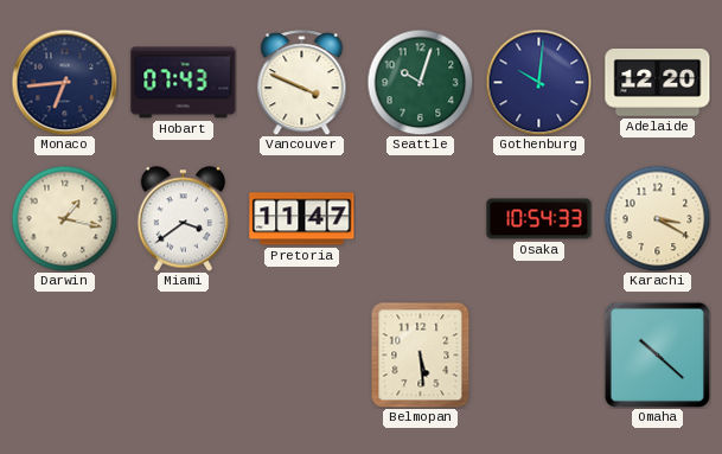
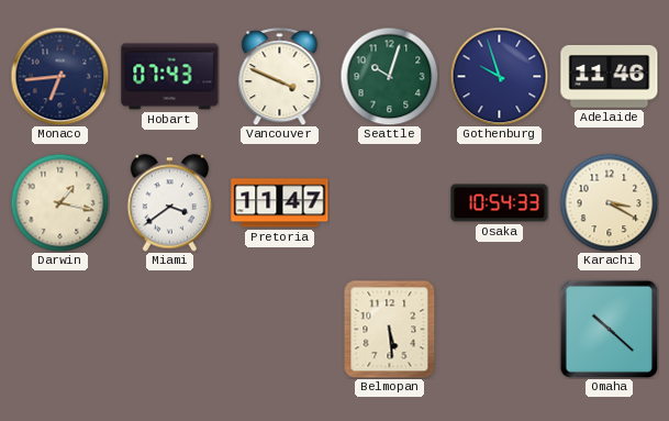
Gothenburg: 10:01 -> 9:57
Adelaide: 12:20 -> 11:46
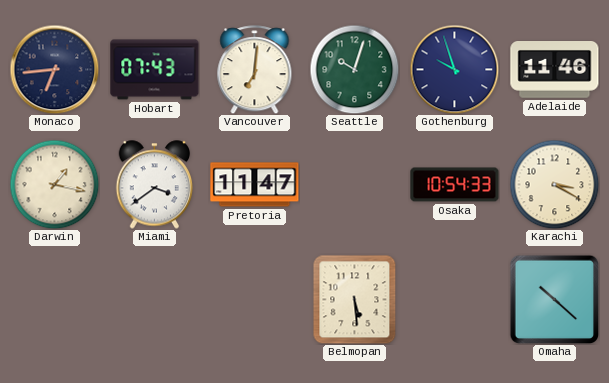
Vancouver: 3:49 -> 7:01
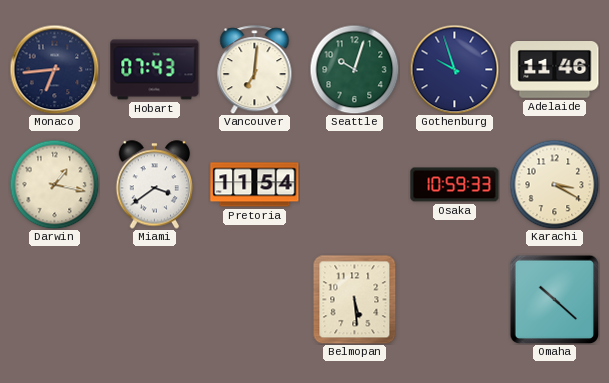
Pretoria: 11:47 -> 11:54
Osaka: 10:54 -> 10:59
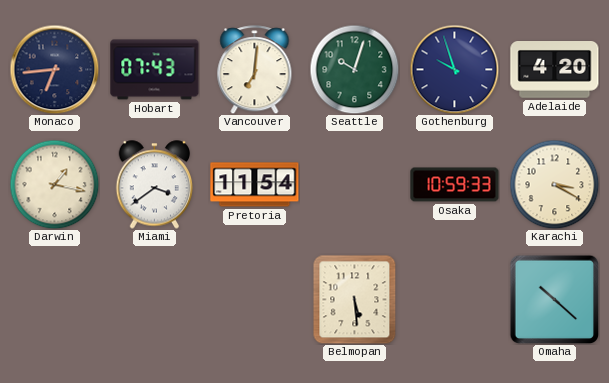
Adelaide: 11:46 -> 4:20
